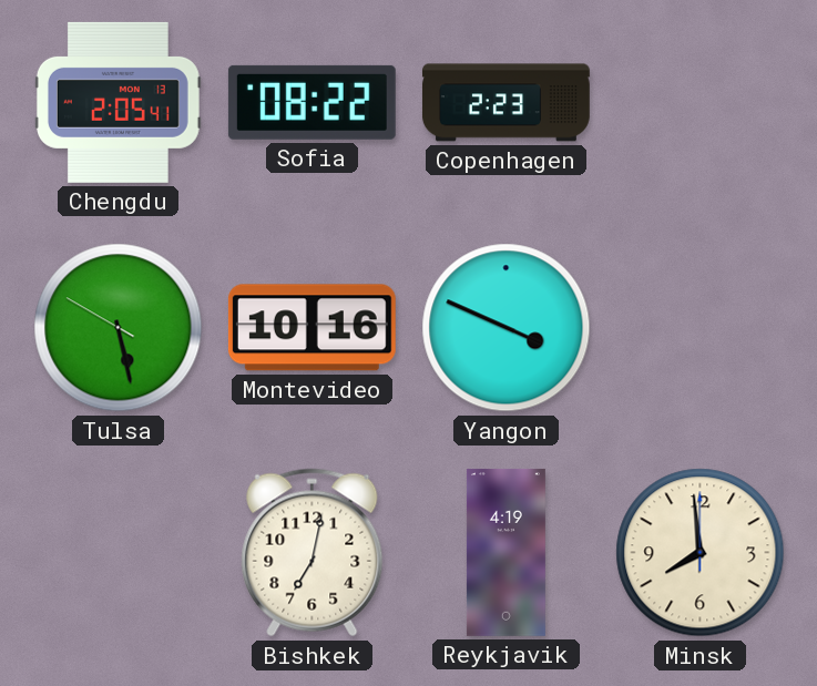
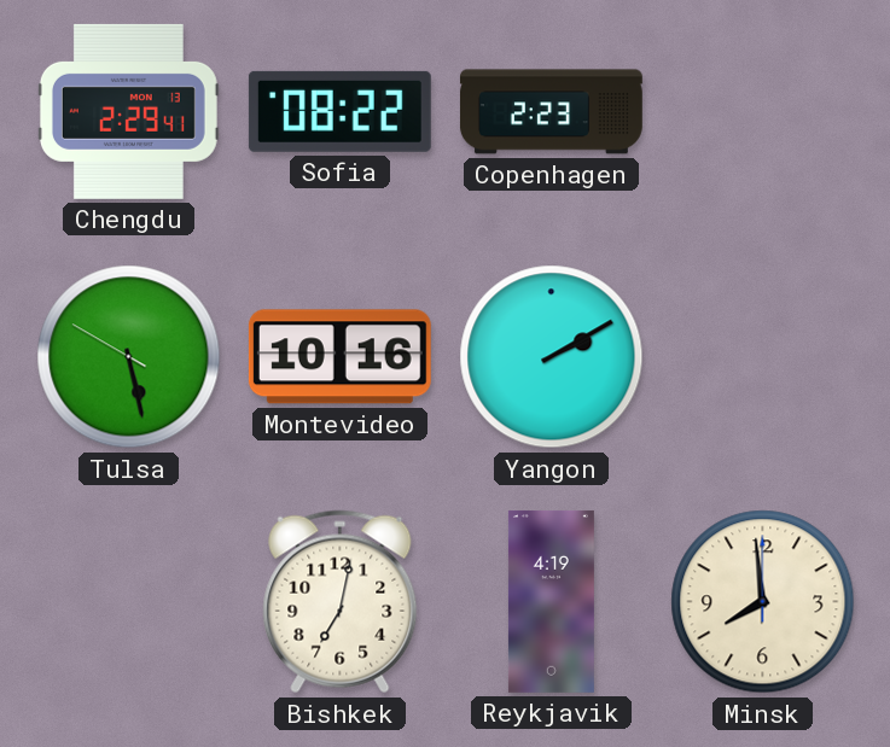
Chengdu: 2:05 -> 2:29
Yangon: 3:49 -> 2:10
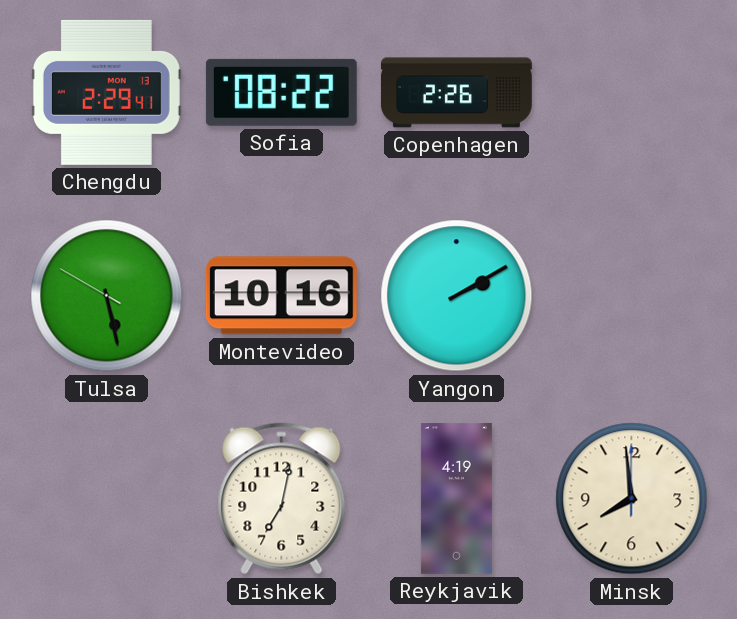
Copenhagen: 2:23 -> 2:26
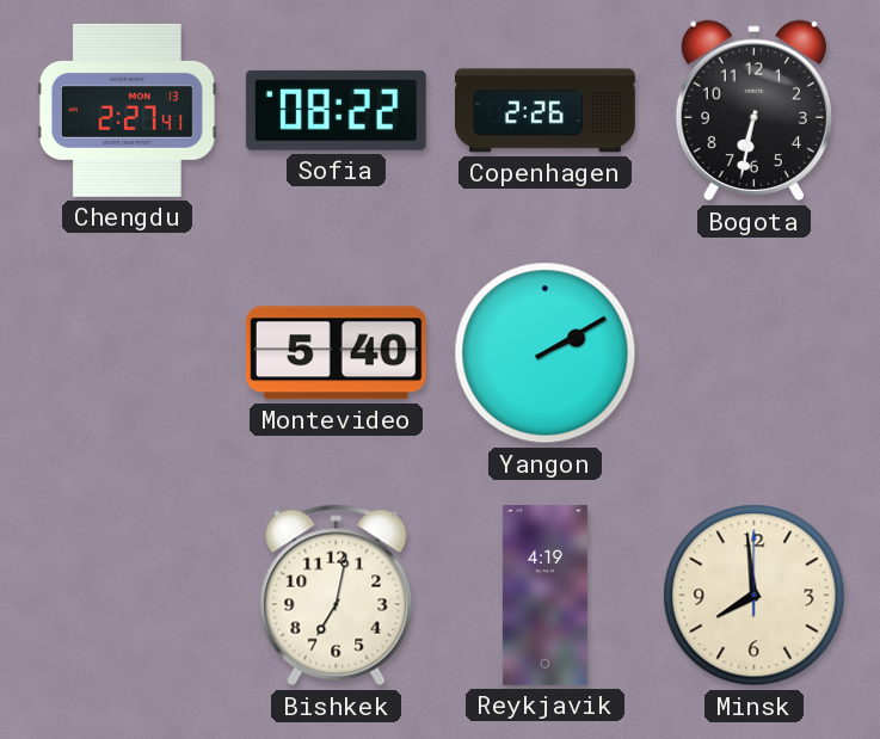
Chengdu: 2:29 -> 2:27
Bogota: none -> 6:32
Tulsa: 5:27 -> none
Montevideo: 10:16 -> 5:40
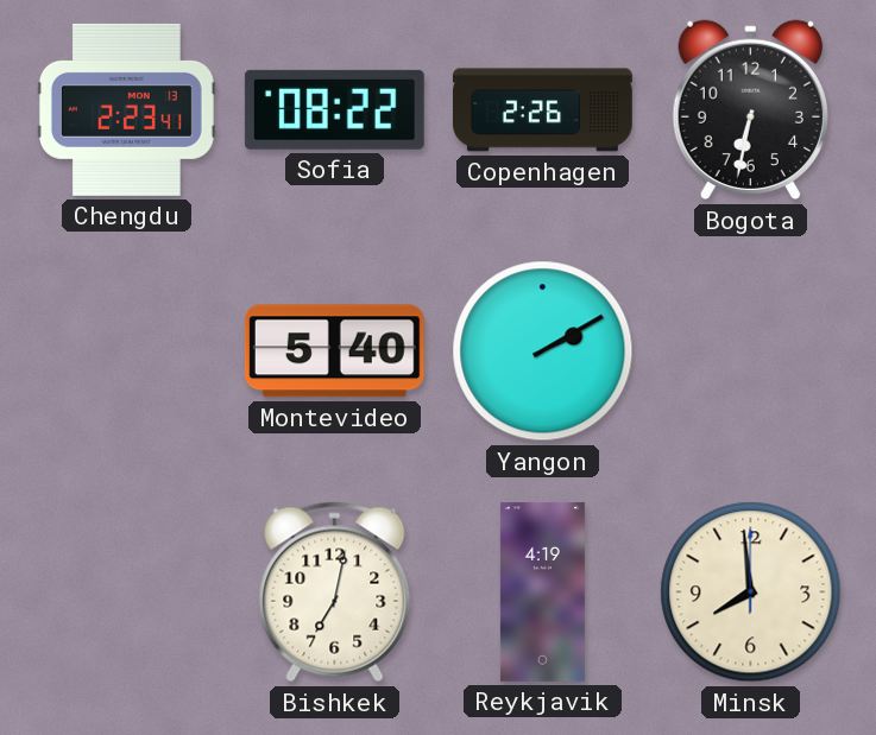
Chengdu: 2:27 -> 2:23
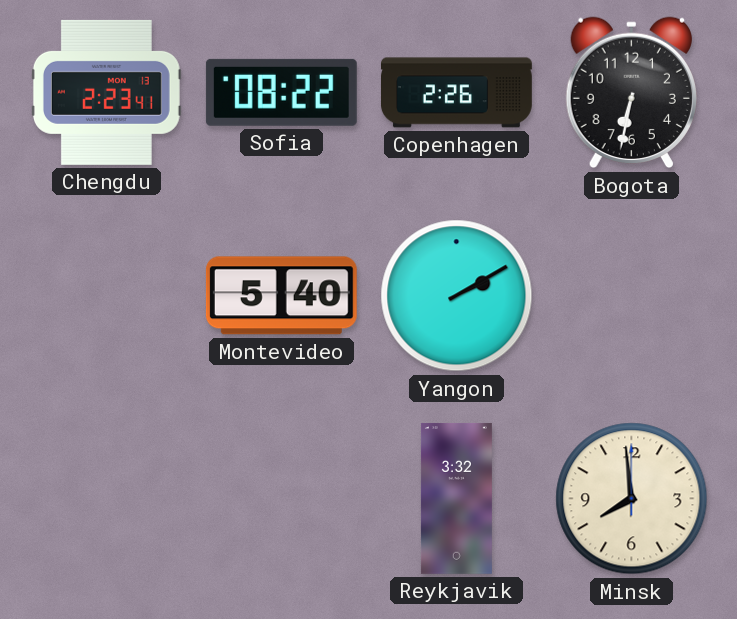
Bishkek: 7:02 -> none
Reykjavik: 4:19 -> 3:32
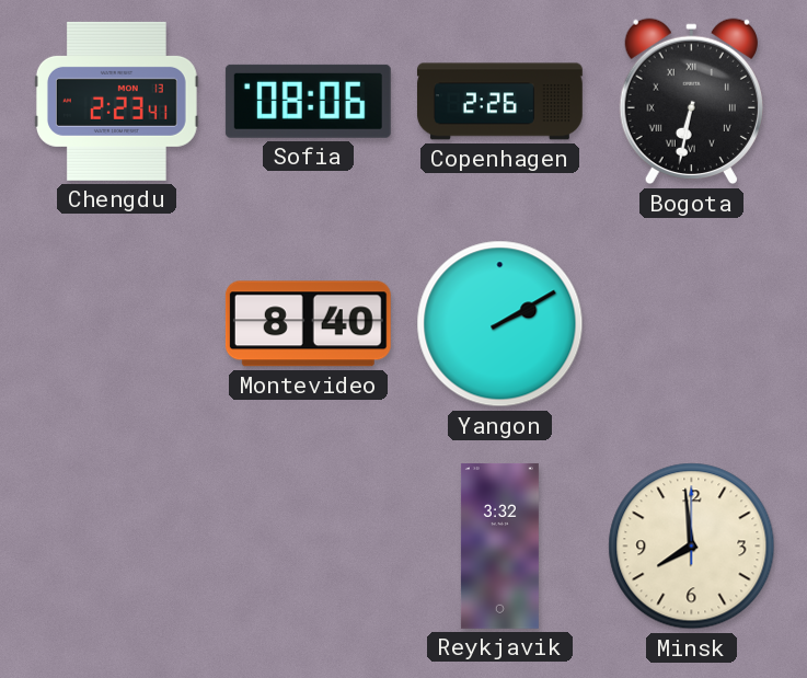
Sofia: 08:22 -> 08:06
Bogota numerals: Arabic -> Roman
Montevideo: 5:40 -> 8:40
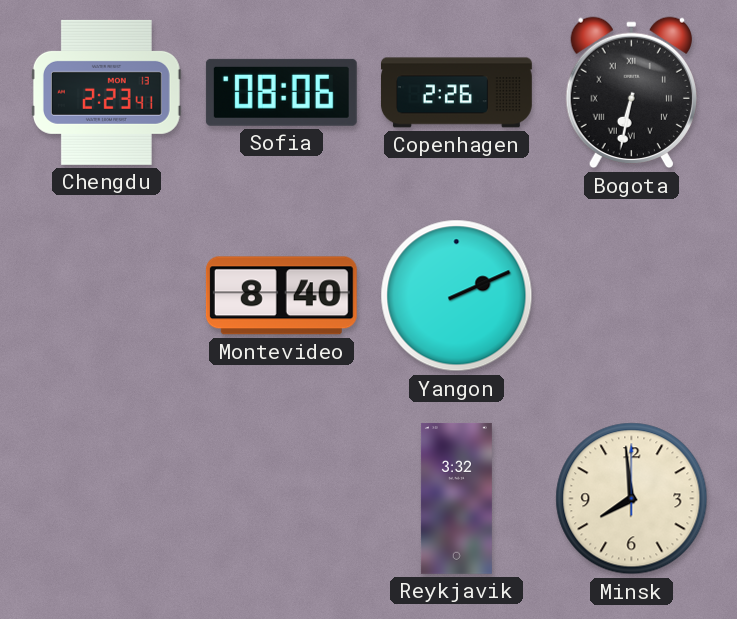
Yangon: 2:10 -> 2:11
